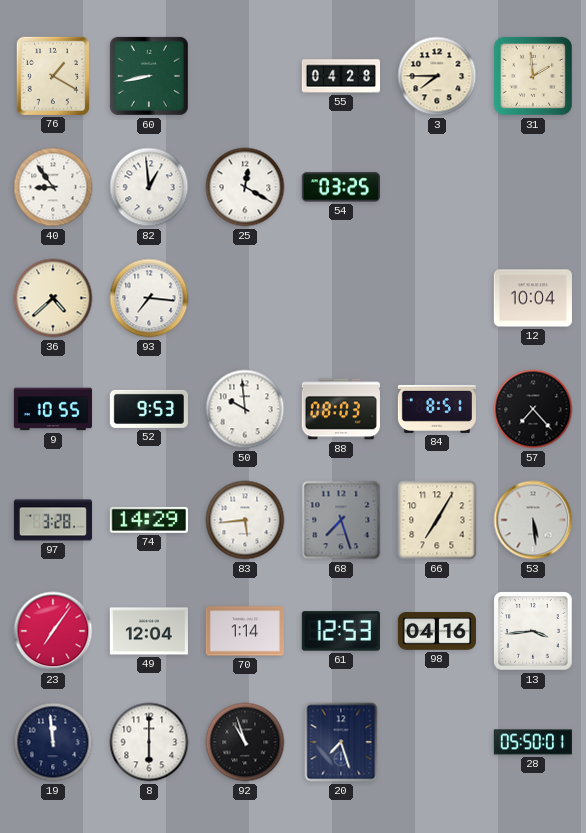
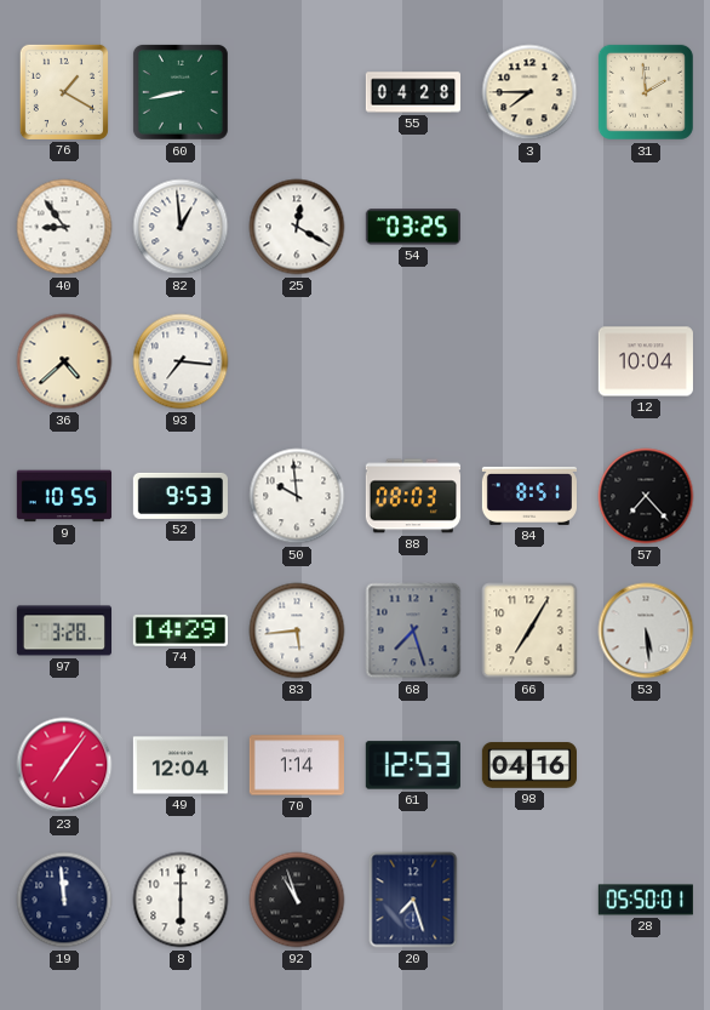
13: 3:44 -> none
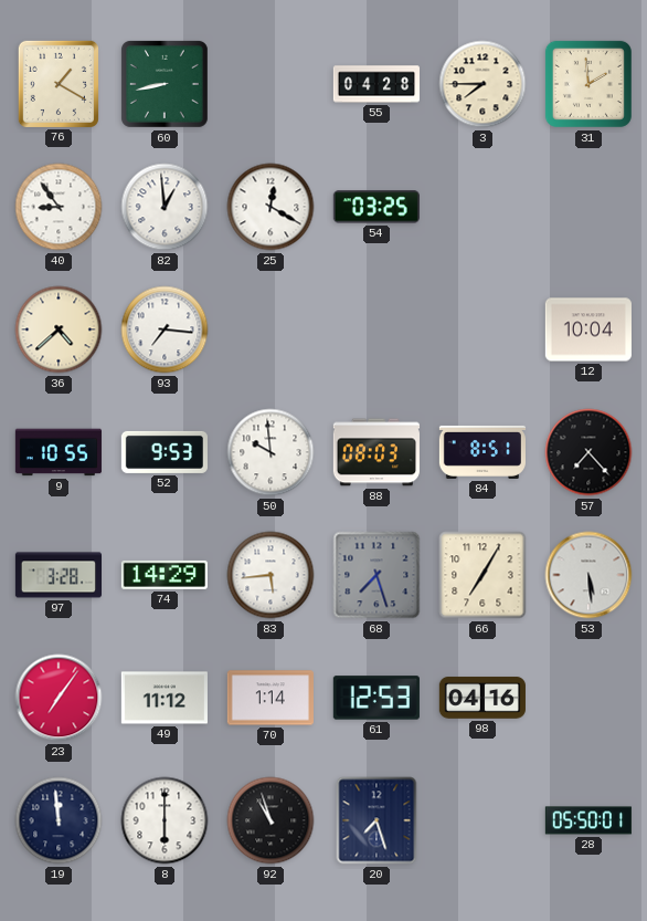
49: 12:04 -> 11:12
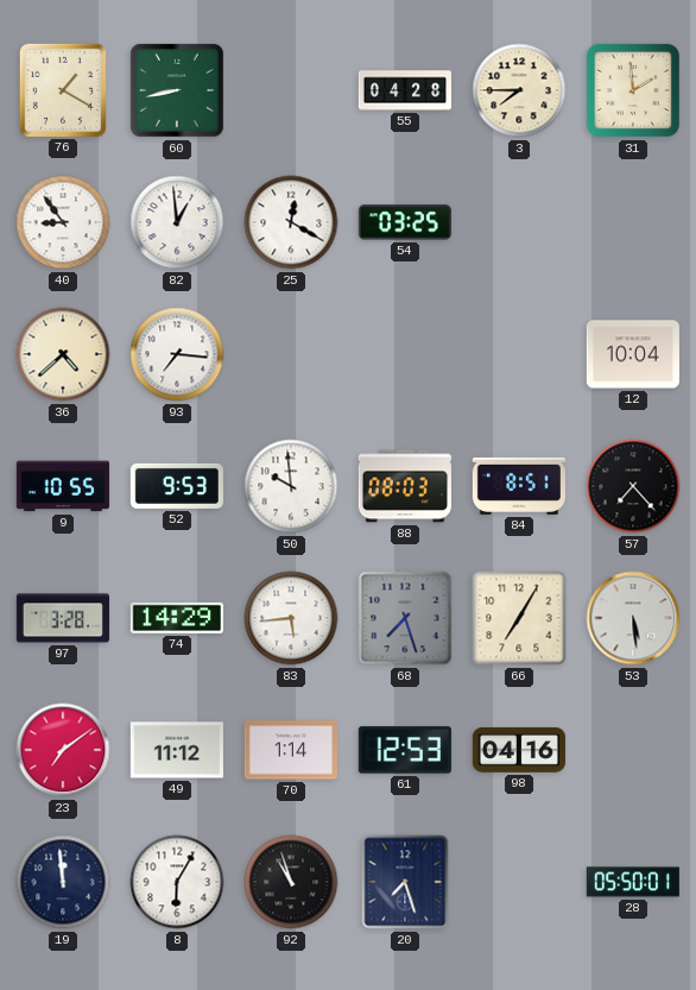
23: 7:06 -> 7:09
8: 6:00 -> 6:05
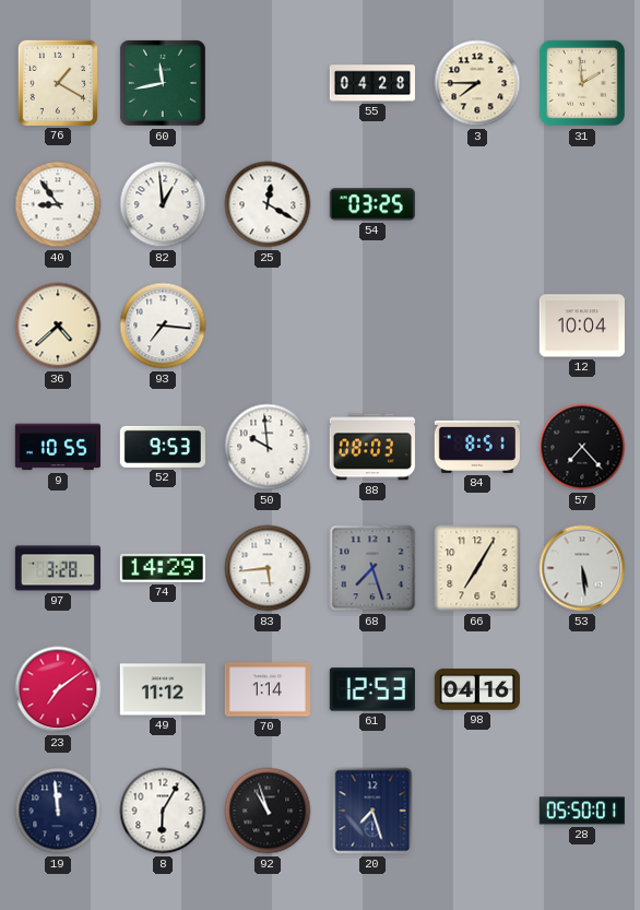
60: 8:43 -> 11:43
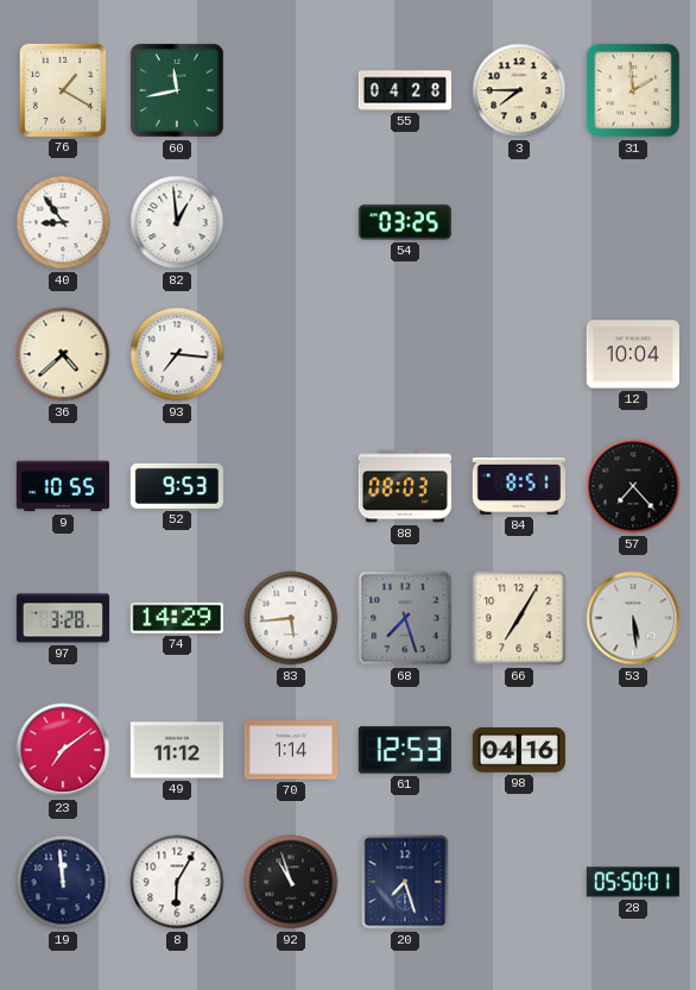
25: 12:20 -> none
50: 9:59 -> none
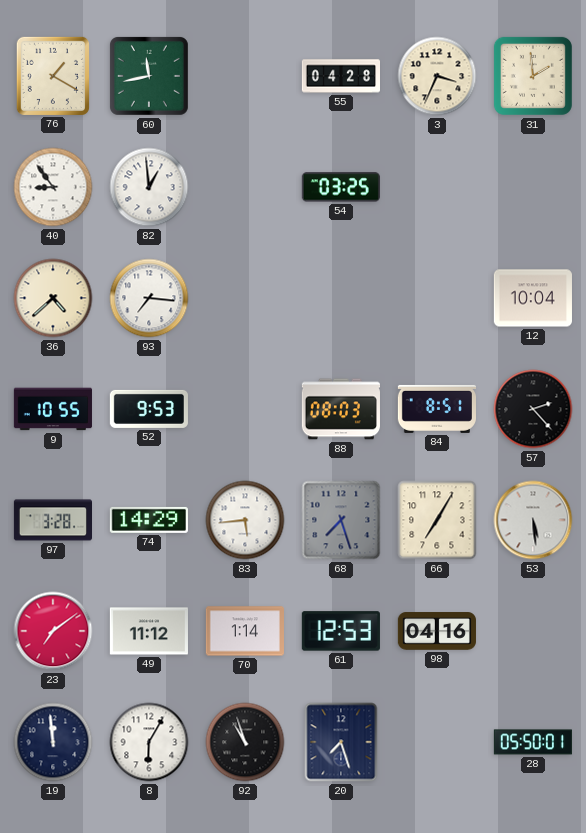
3: 7:45 -> 3:34
57: 7:23 -> 2:23
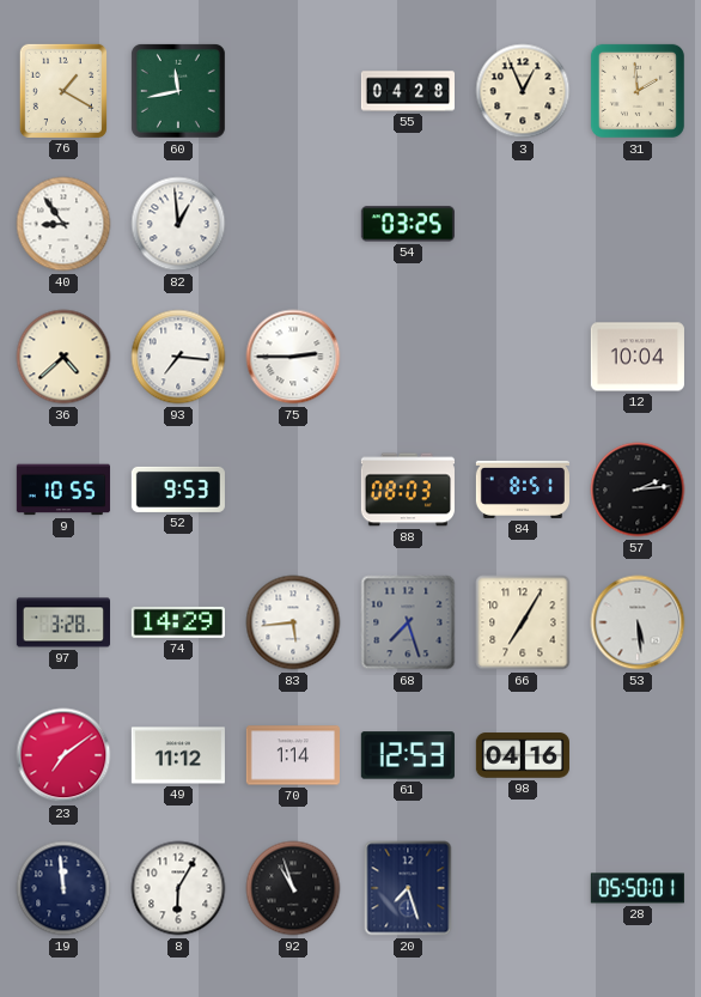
3: 3:34 -> 12:56
75: none -> 2:45
57: 2:23 -> 2:14
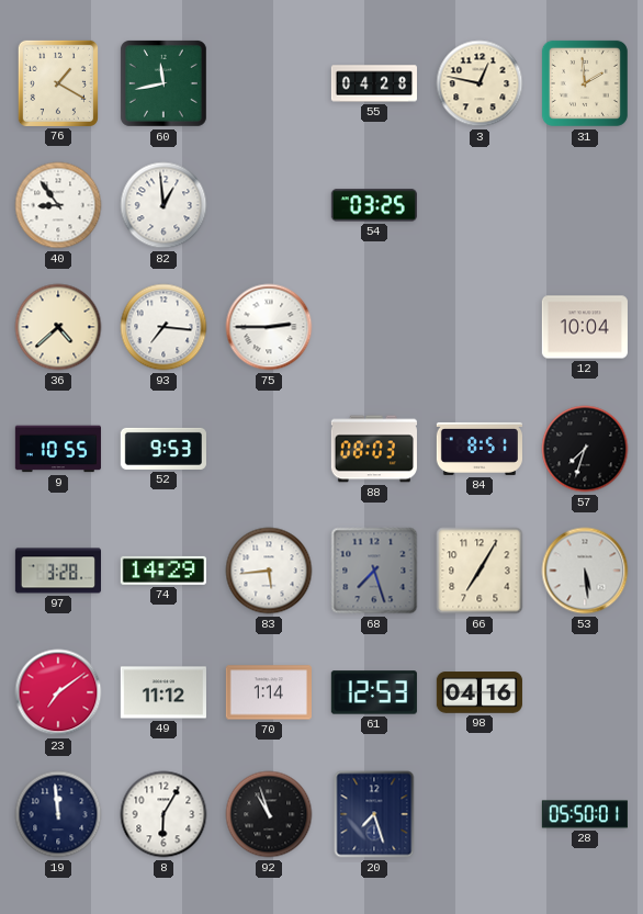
3: 12:56 -> 12:47
57: 2:14 -> 7:33
